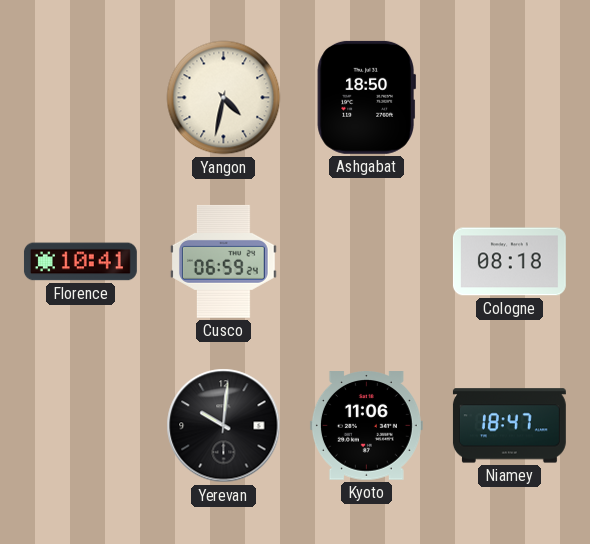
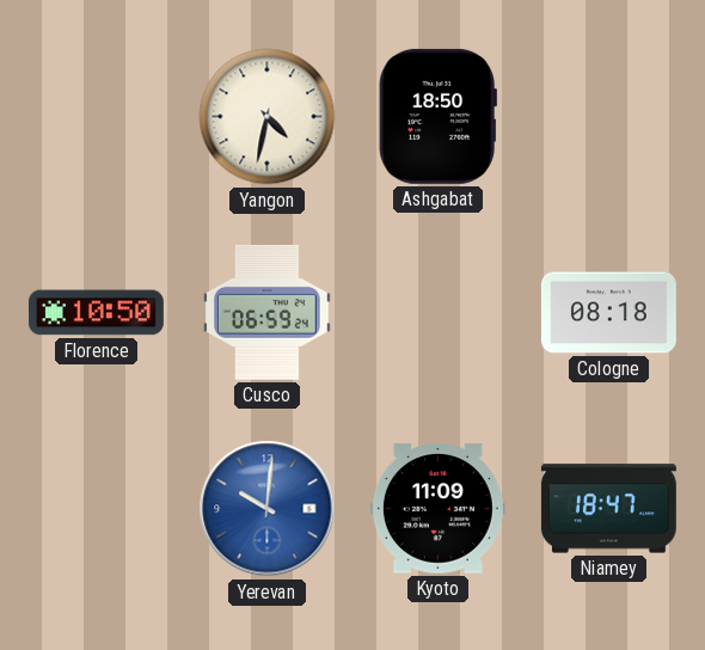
Florence: 10:41 -> 10:50
Yerevan dial: black -> blue
Kyoto: 11:06 -> 11:09
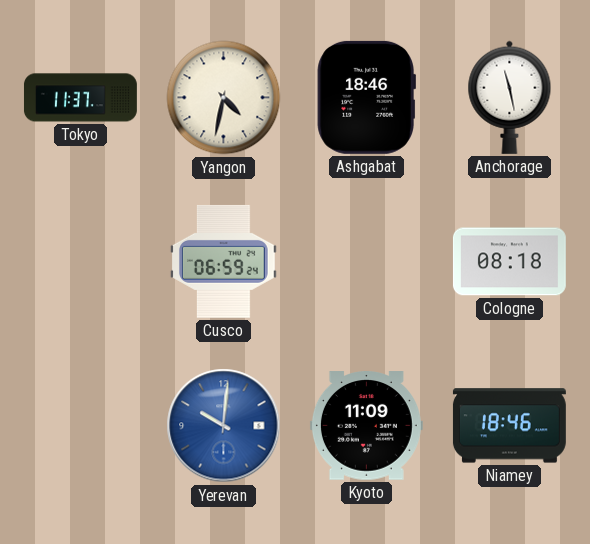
Tokyo: none -> 11:37
Ashgabat: 18:50 -> 18:46
Anchorage: none -> 11:28
Florence: 10:50 -> none
Niamey: 18:47 -> 18:46
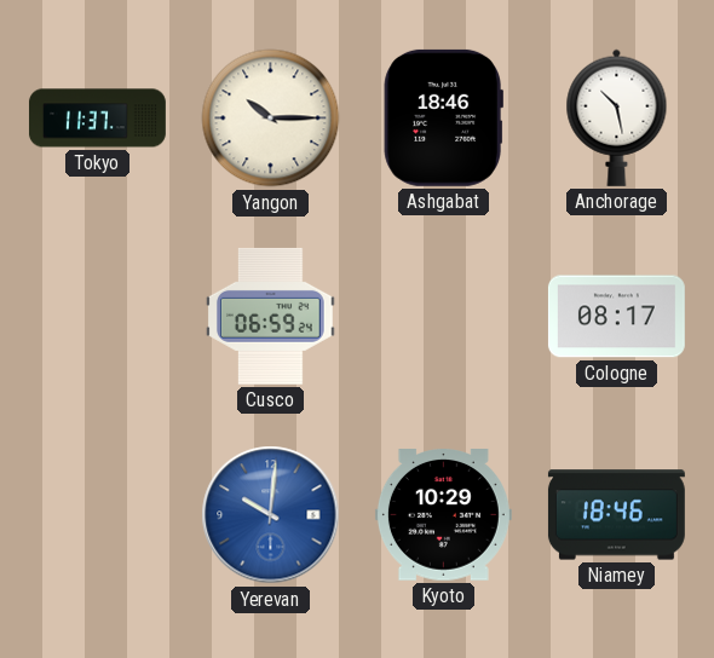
Yangon: 4:32 -> 10:15
Anchorage: 11:28 -> 10:28
Cologne: 08:18 -> 08:17
Kyoto: 11:09 -> 10:29
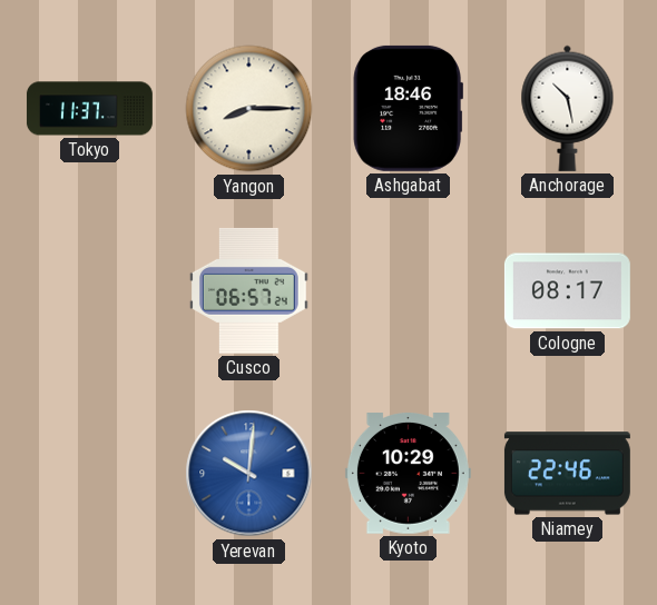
Yangon: 10:15 -> 8:15
Cusco: 06:59 -> 06:57
Niamey: 18:46 -> 22:46
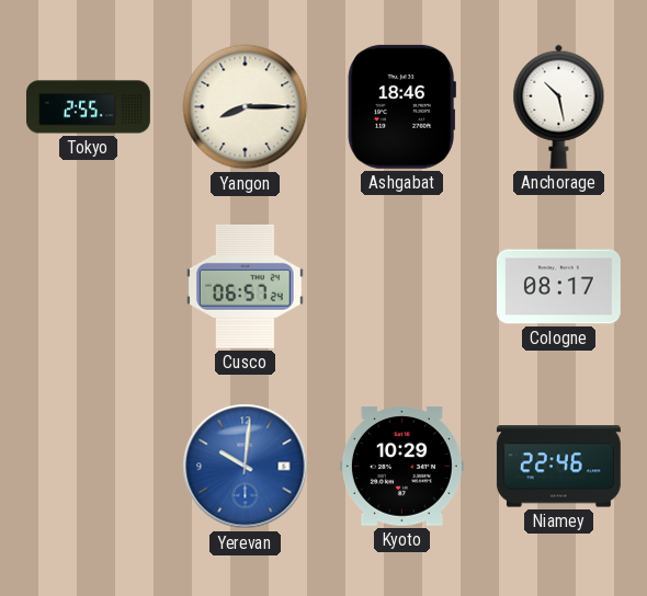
Tokyo: 11:37 -> 2:55
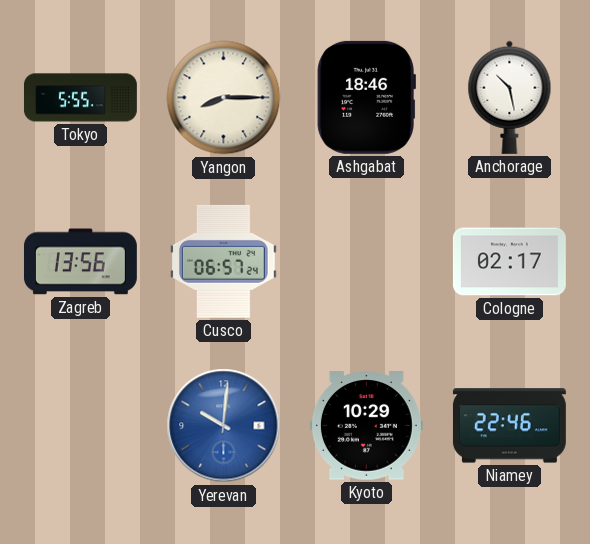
Tokyo: 2:55 -> 5:55
Zagreb: none -> 13:56
Cologne: 08:17 -> 02:17
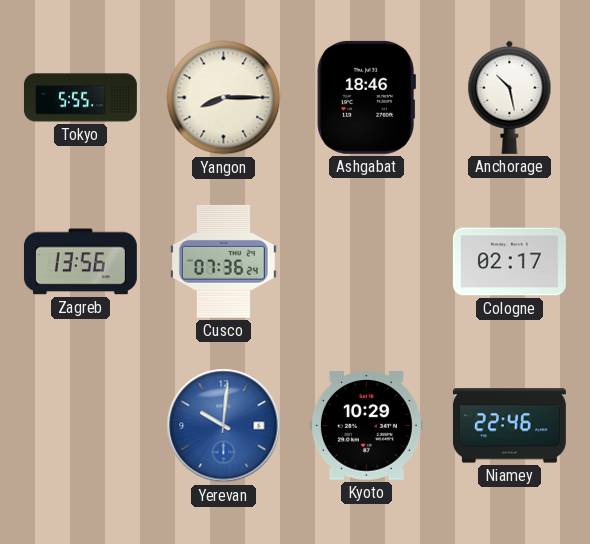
Cusco: 06:57 -> 07:36
